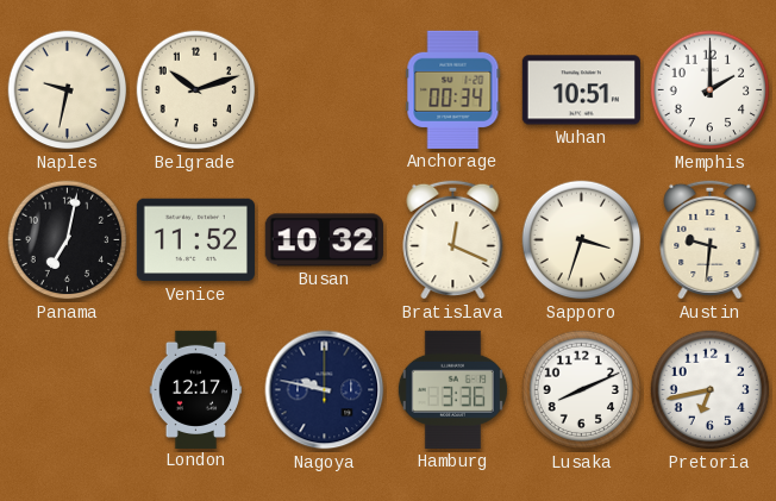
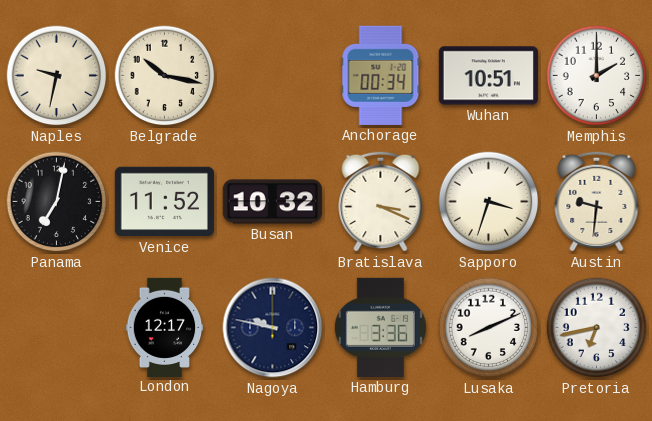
Belgrade: 10:12 -> 10:17
Bratislava: 12:19 -> 3:19
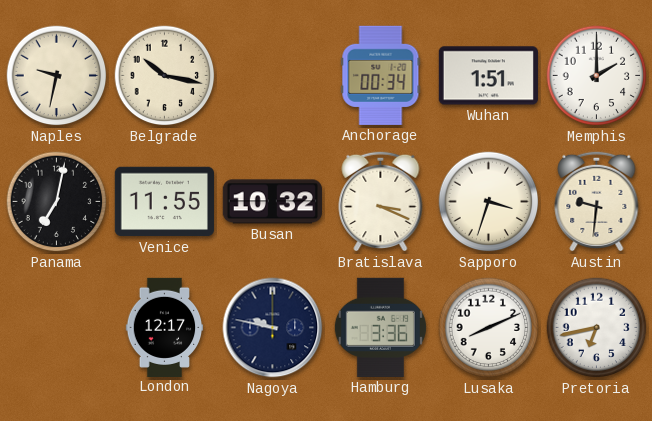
Wuhan: 10:51 -> 1:51
Venice: 11:52 -> 11:55
